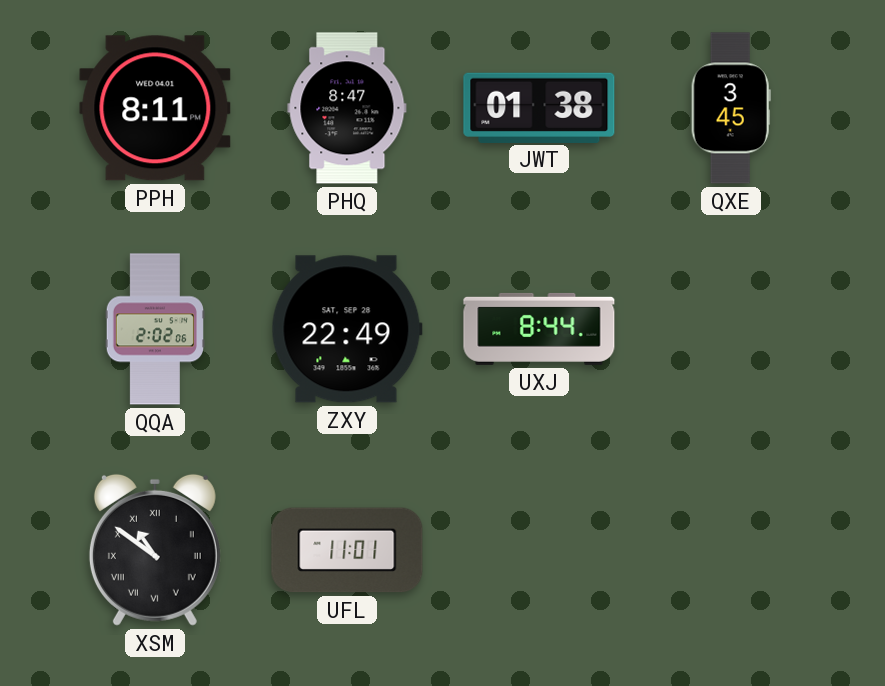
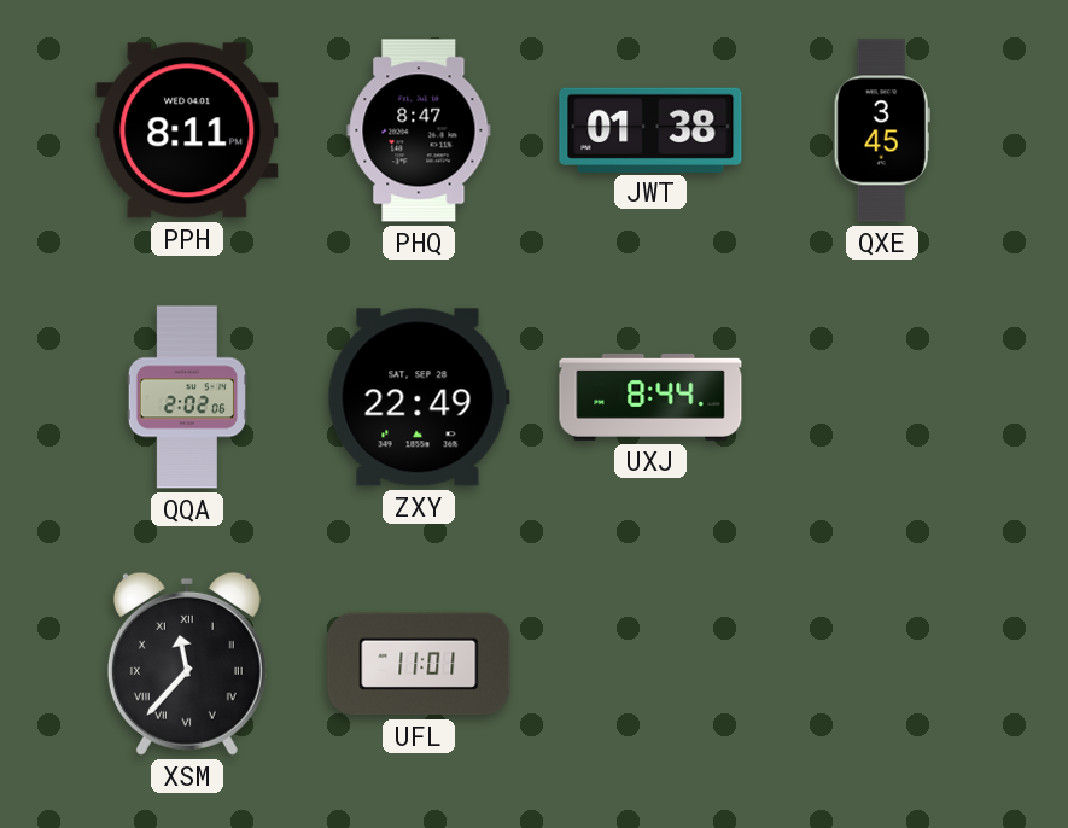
XSM: 10:51 -> 11:37
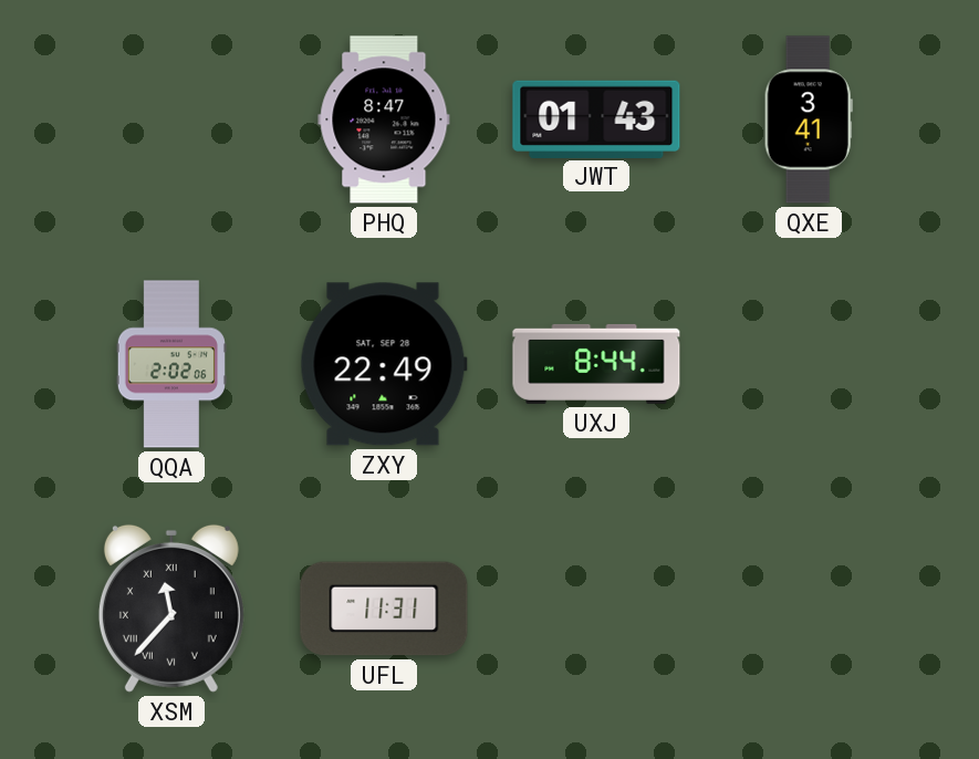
PPH: 8:11 -> none
JWT: 01:38 -> 01:43
QXE: 3:45 -> 3:41
UFL: 11:01 -> 11:31
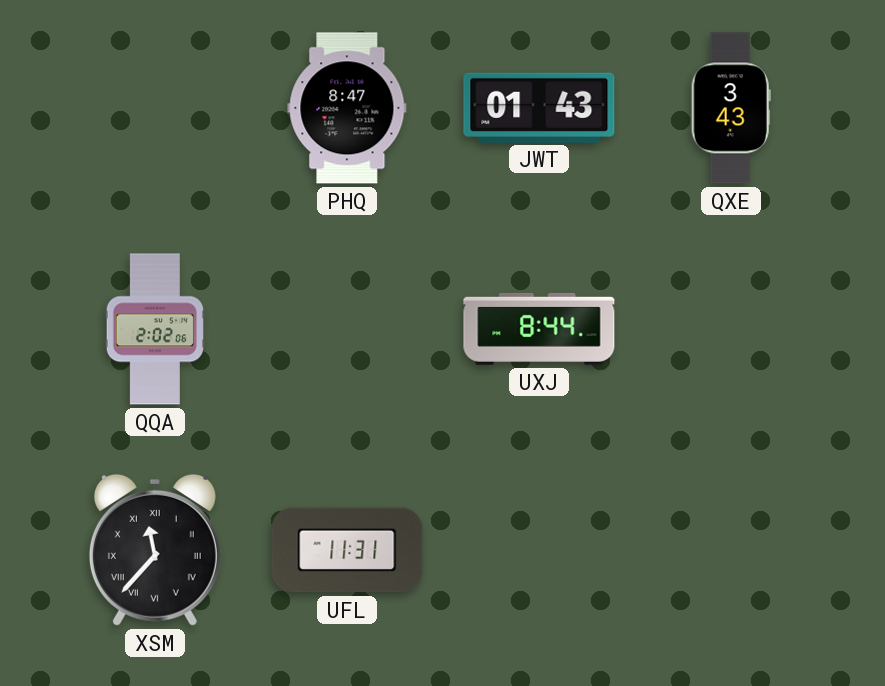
QXE: 3:41 -> 3:43
ZXY: 22:49 -> none
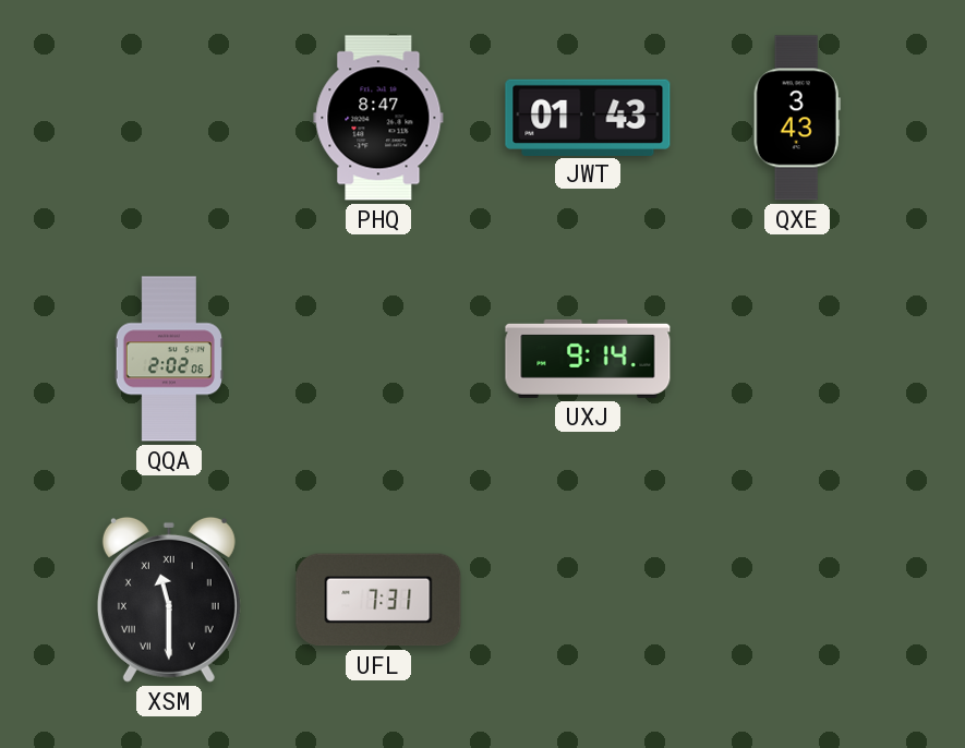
UXJ: 8:44 -> 9:14
XSM: 11:37 -> 11:30
UFL: 11:31 -> 7:31
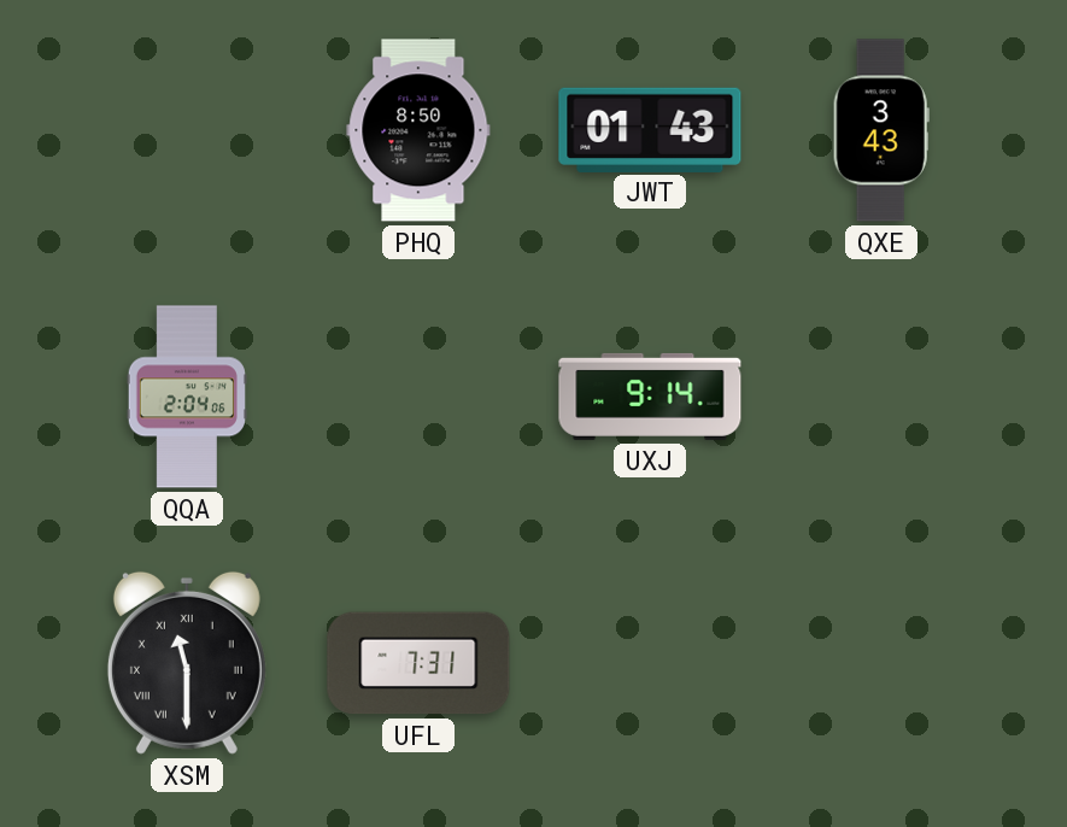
PHQ: 8:47 -> 8:50
QQA: 2:02 -> 2:04
